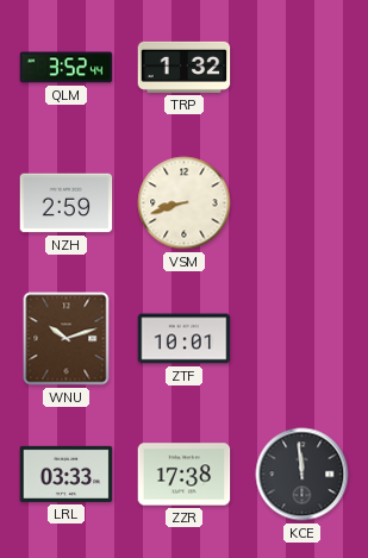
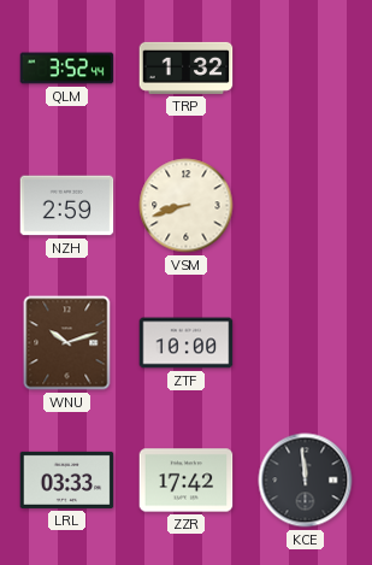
ZTF: 10:01 -> 10:00
ZZR: 17:38 -> 17:42
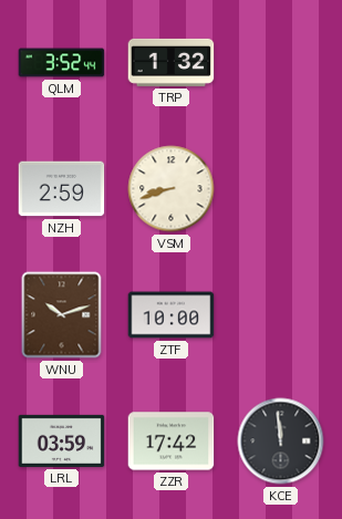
LRL: 03:33 -> 03:59
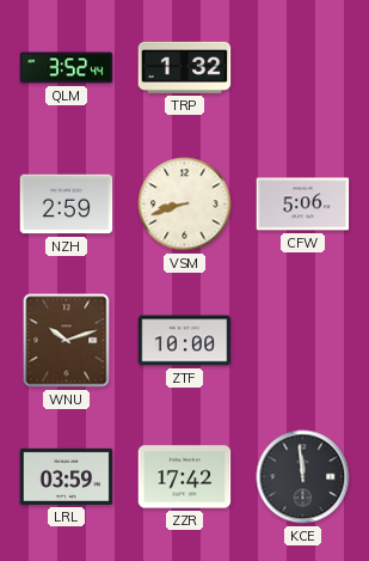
CFW: none -> 5:06
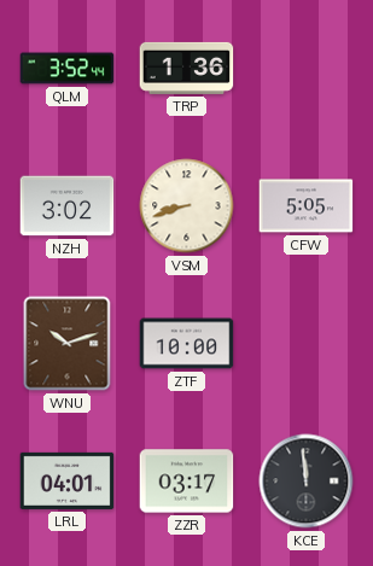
TRP: 1:32 -> 1:36
NZH: 2:59 -> 3:02
CFW: 5:06 -> 5:05
LRL: 03:59 -> 04:01
ZZR: 17:42 -> 03:17
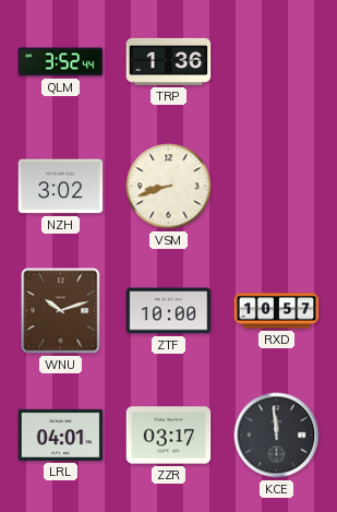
CFW: 5:05 -> none
RXD: none -> 10:57
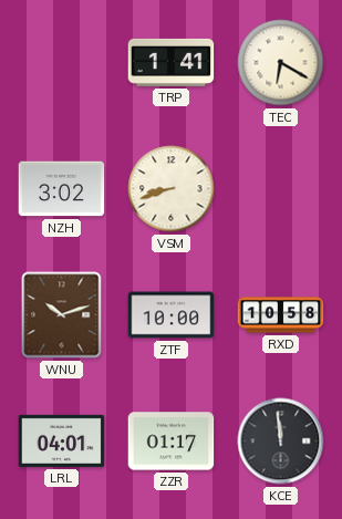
QLM: 3:52 -> none
TRP: 1:36 -> 1:41
TEC: none -> 6:20
RXD: 10:57 -> 10:58
ZZR: 03:17 -> 01:17
